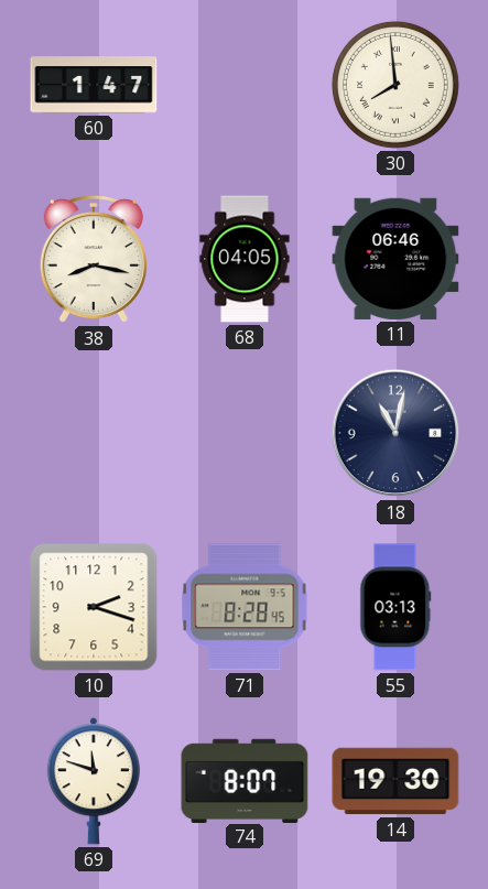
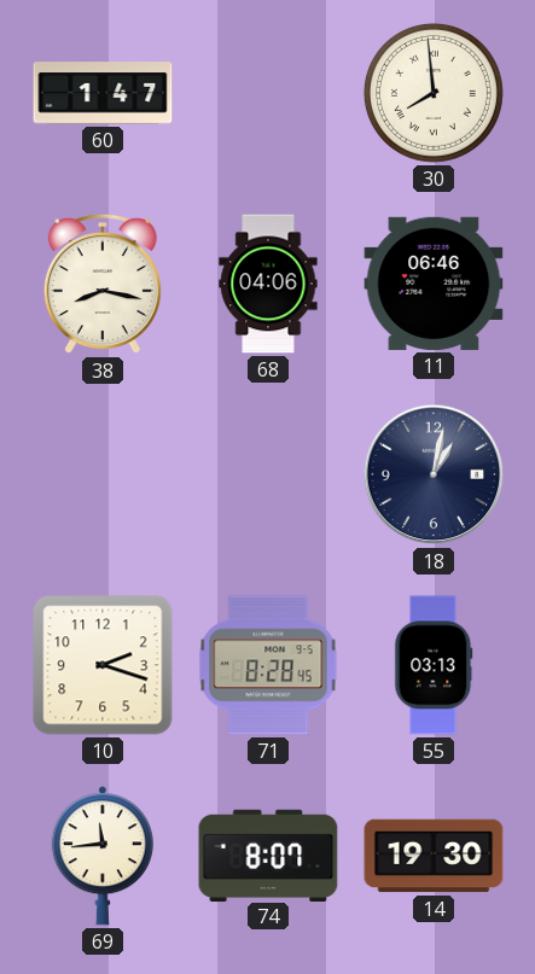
68: 04:05 -> 04:06
18: 11:02 -> 1:02
69: 11:48 -> 11:44
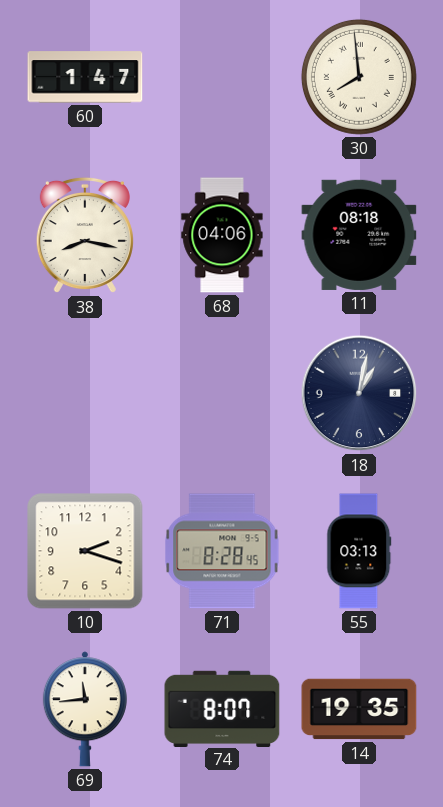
11: 06:46 -> 08:18
14: 19:30 -> 19:35
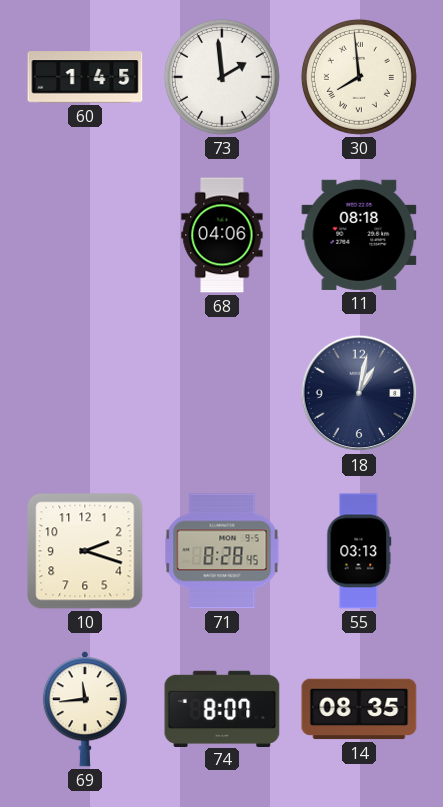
60: 1:47 -> 1:45
73: none -> 1:59
38: 8:17 -> none
14: 19:35 -> 08:35
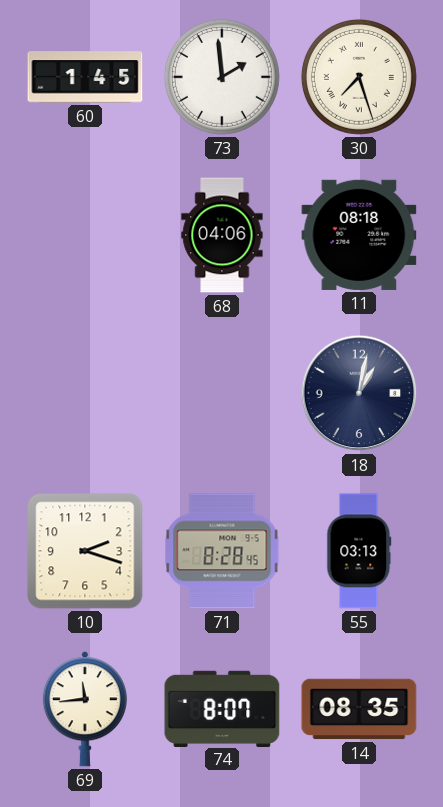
30: 7:59 -> 7:27
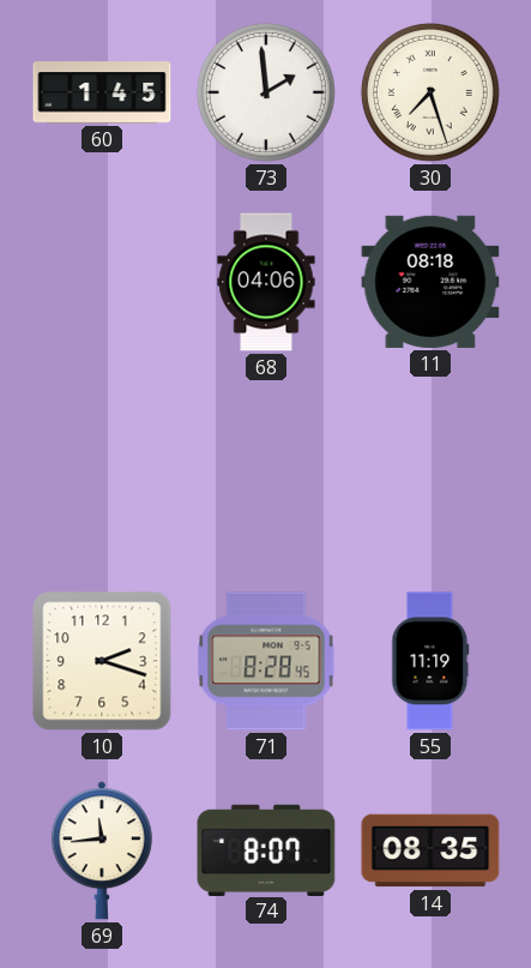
18: 1:02 -> none
55: 03:13 -> 11:19
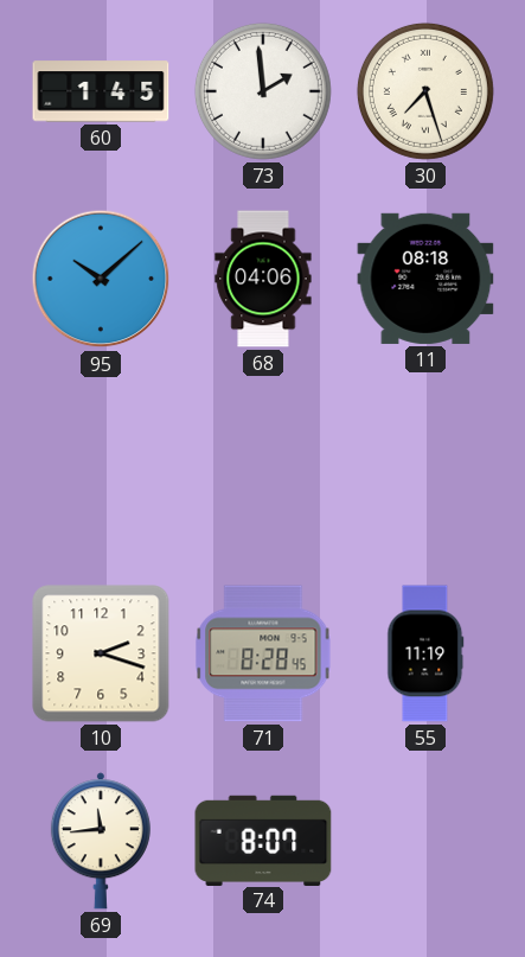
95: none -> 10:08
14: 08:35 -> none
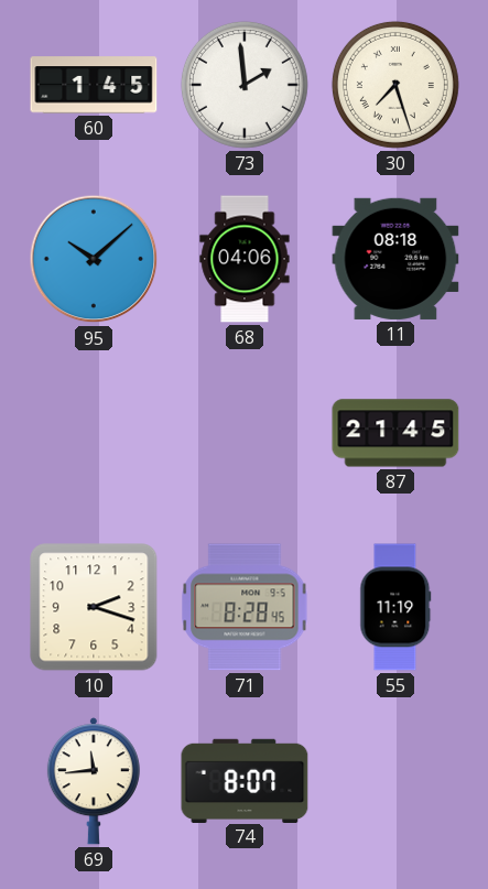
87: none -> 21:45
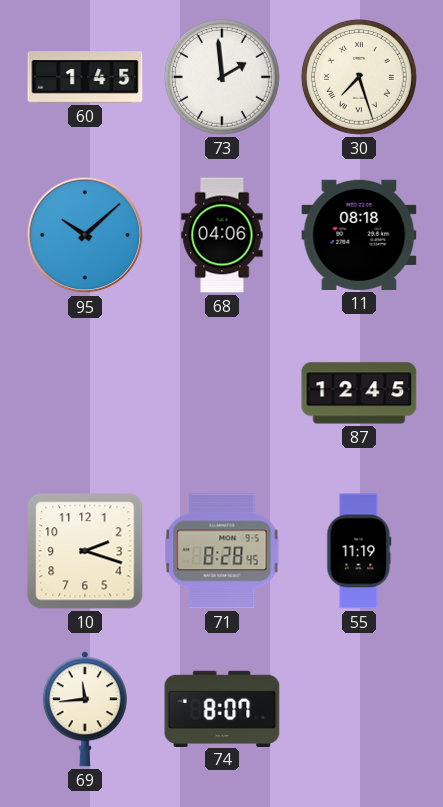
87: 21:45 -> 12:45
